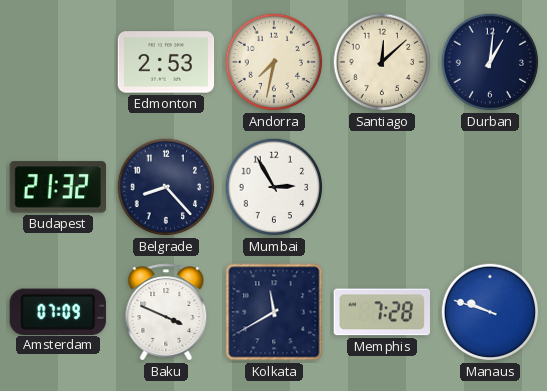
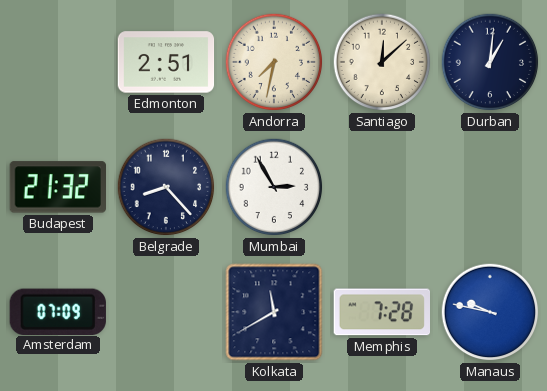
Edmonton: 2:53 -> 2:51
Baku: 3:49 -> none
Manaus: 9:48 -> 9:47
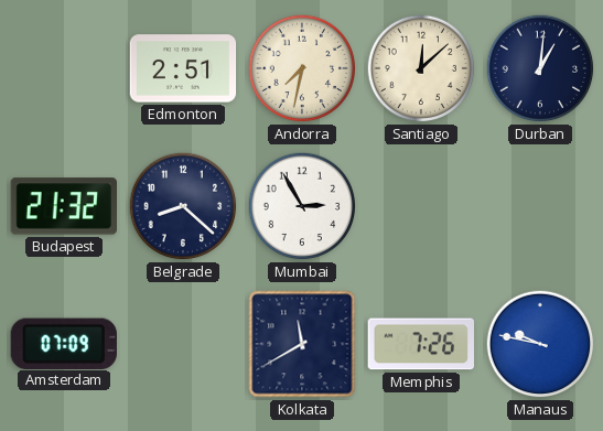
Belgrade: 8:23 -> 8:22
Memphis: 7:28 -> 7:26
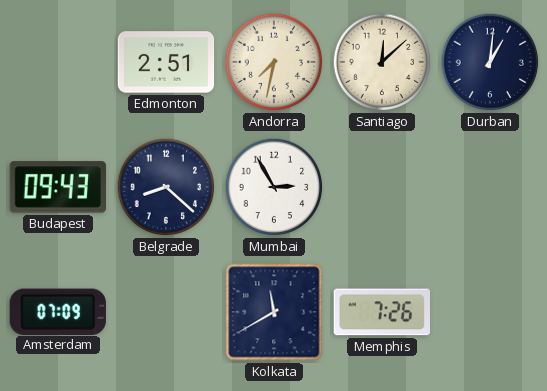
Budapest: 21:32 -> 09:43
Manaus: 9:47 -> none
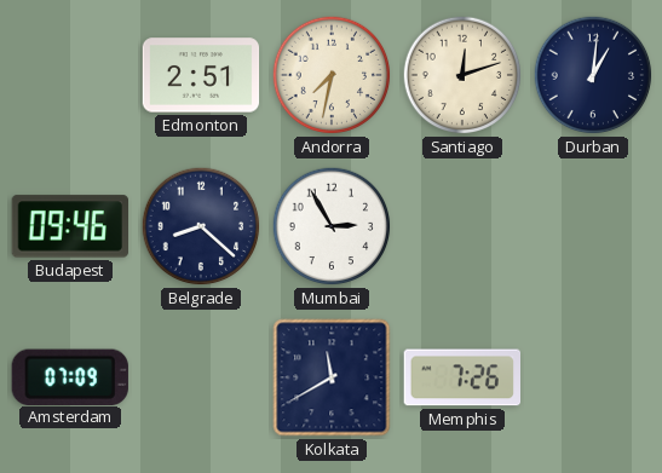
Santiago: 12:08 -> 12:12
Budapest: 09:43 -> 09:46
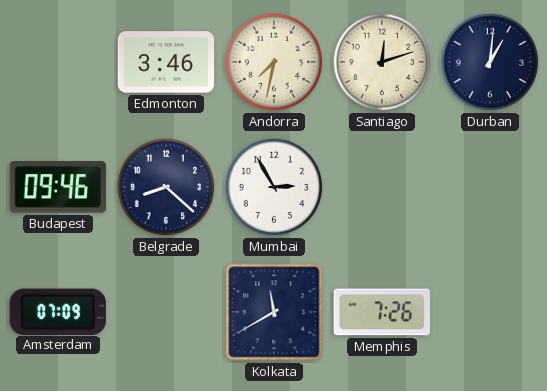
Edmonton: 2:51 -> 3:46
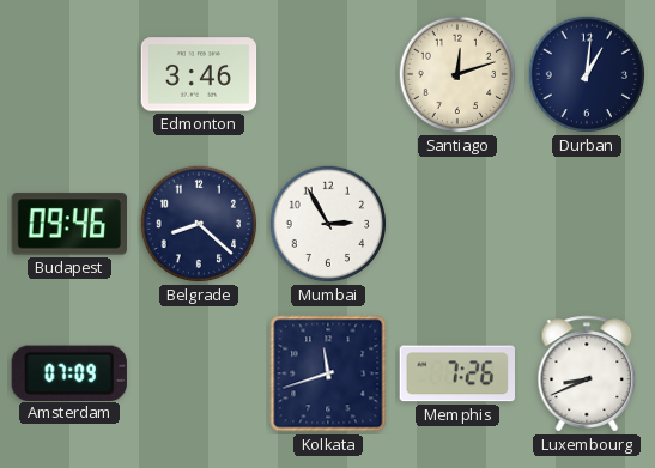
Andorra: 7:32 -> none
Kolkata: 11:40 -> 11:42
Luxembourg: none -> 8:41
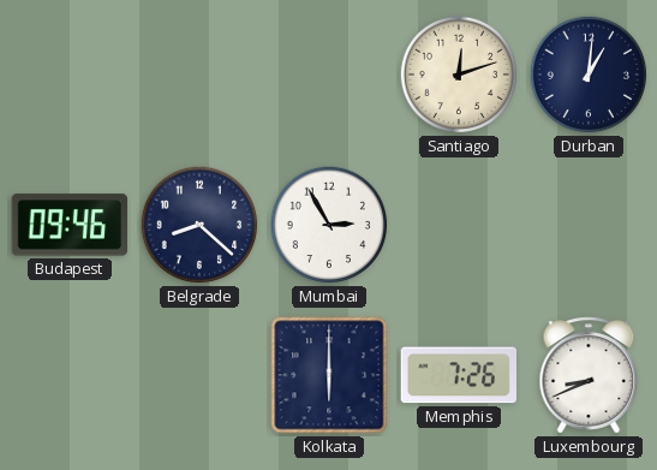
Edmonton: 3:46 -> none
Amsterdam: 07:09 -> none
Kolkata: 11:42 -> 6:00
